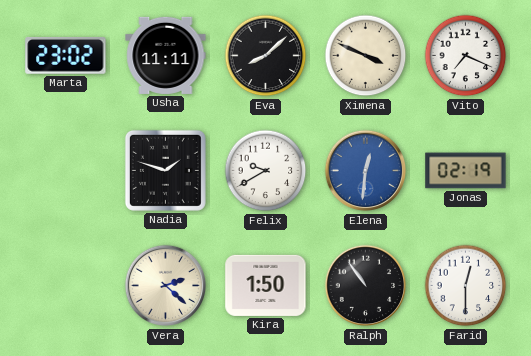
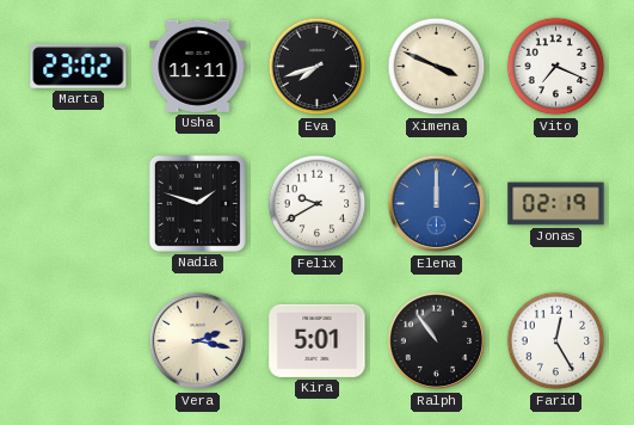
Eva: 8:08 -> 7:42
Elena: 12:31 -> 12:00
Vera: 2:22 -> 2:17
Kira: 1:50 -> 5:01
Farid: 12:30 -> 12:25
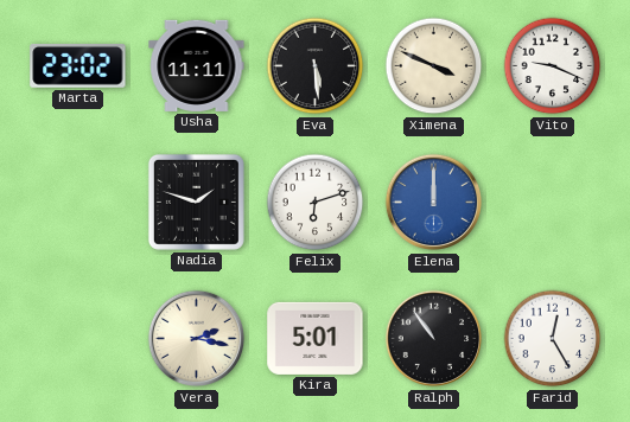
Eva: 7:42 -> 5:29
Vito: 7:19 -> 9:19
Felix: 9:40 -> 6:12
Jonas: 02:19 -> none
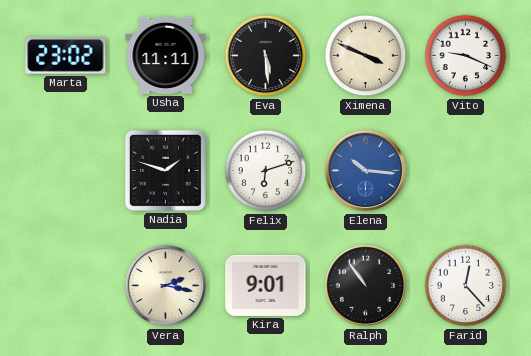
Elena: 12:00 -> 10:16
Kira: 5:01 -> 9:01
Farid: 12:25 -> 12:23
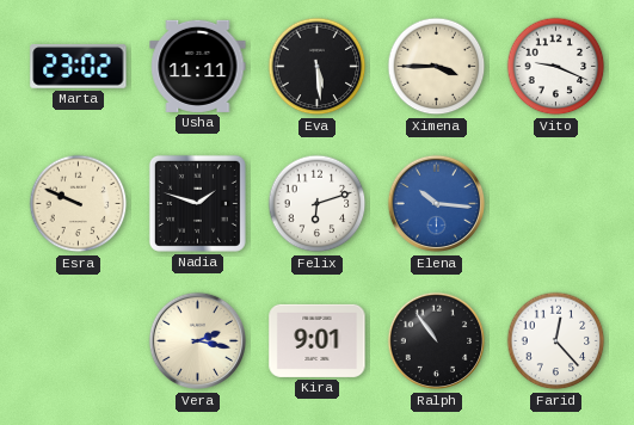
Ximena: 3:49 -> 3:45
Esra: none -> 9:49
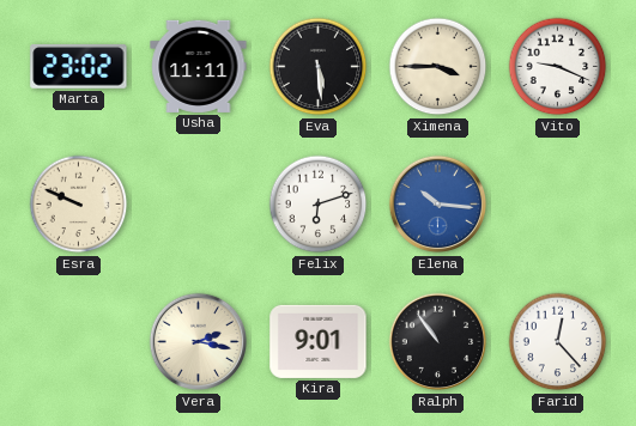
Nadia: 1:48 -> none
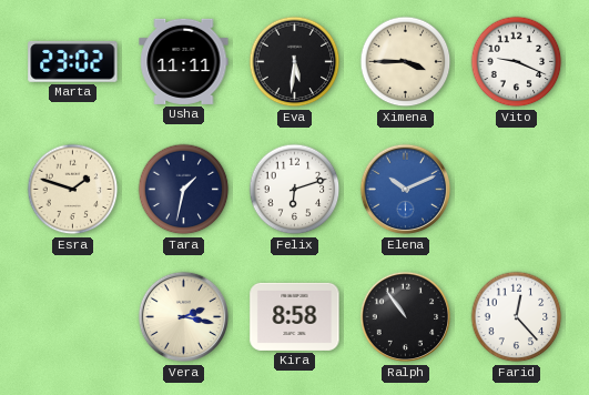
Eva: 5:29 -> 5:31
Esra: 9:49 -> 1:48
Tara: none -> 1:32
Elena: 10:16 -> 10:11
Kira: 9:01 -> 8:58
